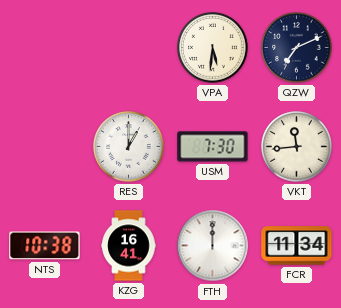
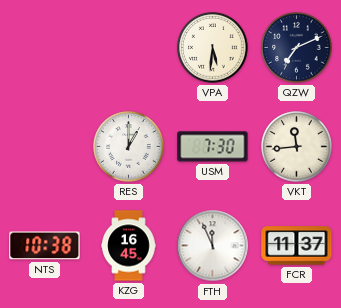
KZG: 16:41 -> 16:45
FTH: 12:00 -> 11:56
FCR: 11:34 -> 11:37
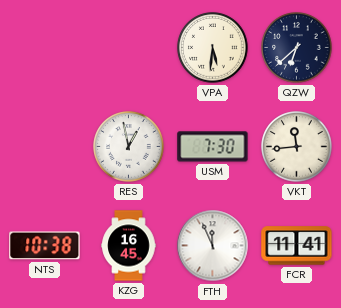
QZW: 7:11 -> 6:38
RES: 1:00 -> 12:58
FCR: 11:37 -> 11:41
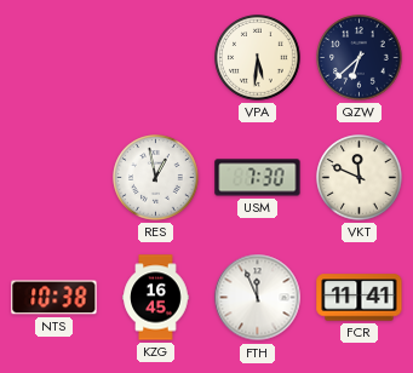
VKT: 11:44 -> 11:49
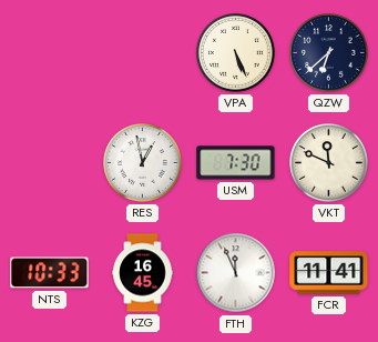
VPA: 5:31 -> 5:26
NTS: 10:38 -> 10:33
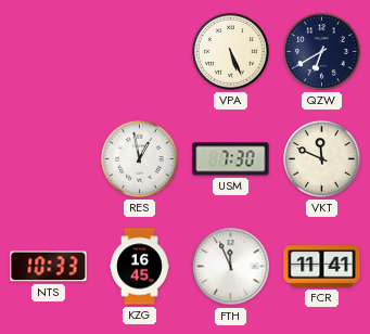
QZW: 6:38 -> 6:40
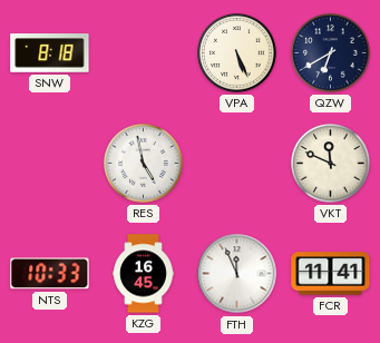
SNW: none -> 8:18
RES: 12:58 -> 4:58
USM: 7:30 -> none
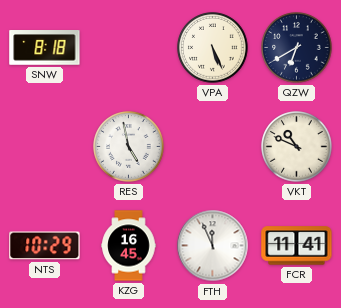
VKT: 11:49 -> 10:49
NTS: 10:33 -> 10:29
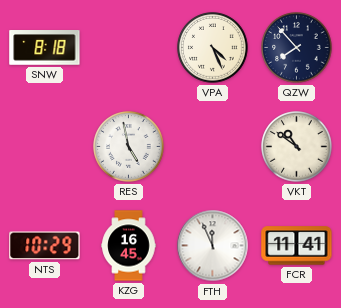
VPA: 5:26 -> 4:26
QZW: 6:40 -> 7:53
VKT: 10:49 -> 10:51
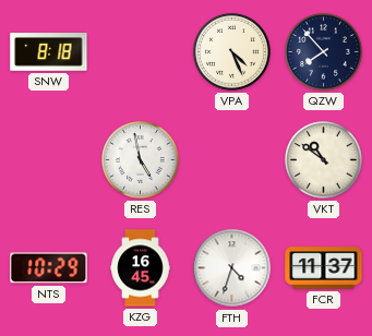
FTH: 11:56 -> 4:33
FCR: 11:41 -> 11:37
